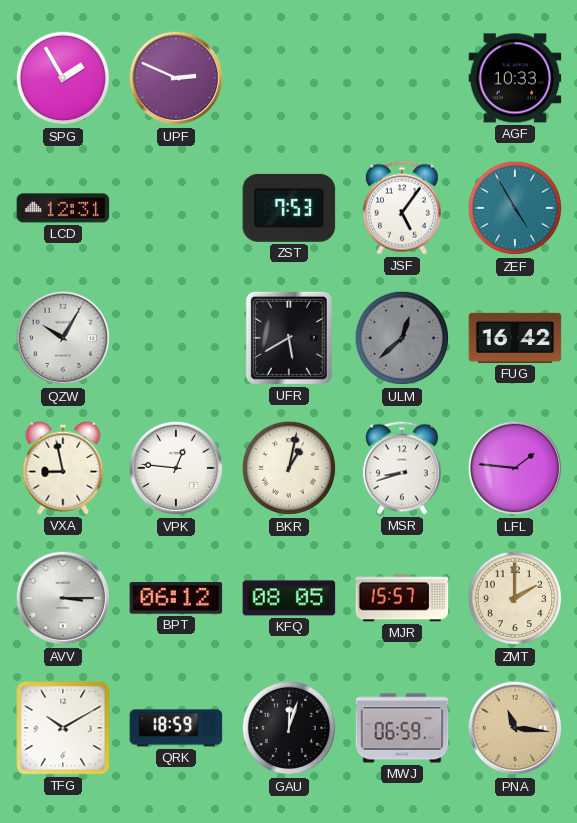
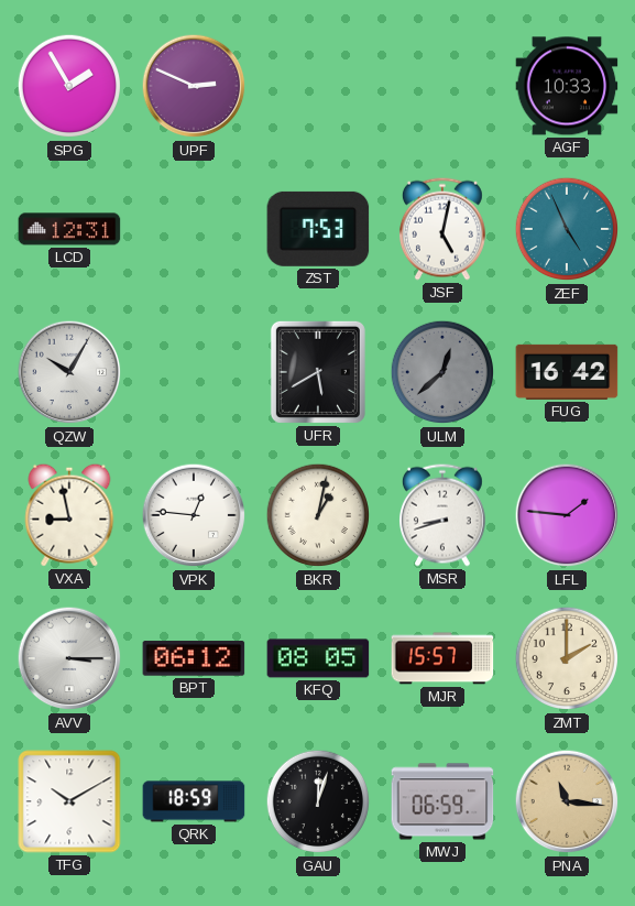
JSF: 5:06 -> 5:02
ZEF: 4:55 -> 4:56
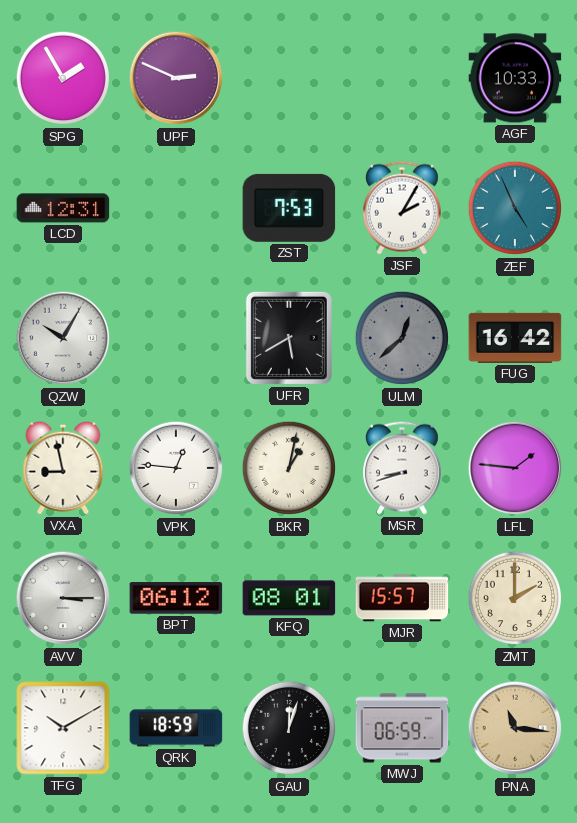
JSF: 5:02 -> 2:05
KFQ: 08:05 -> 08:01
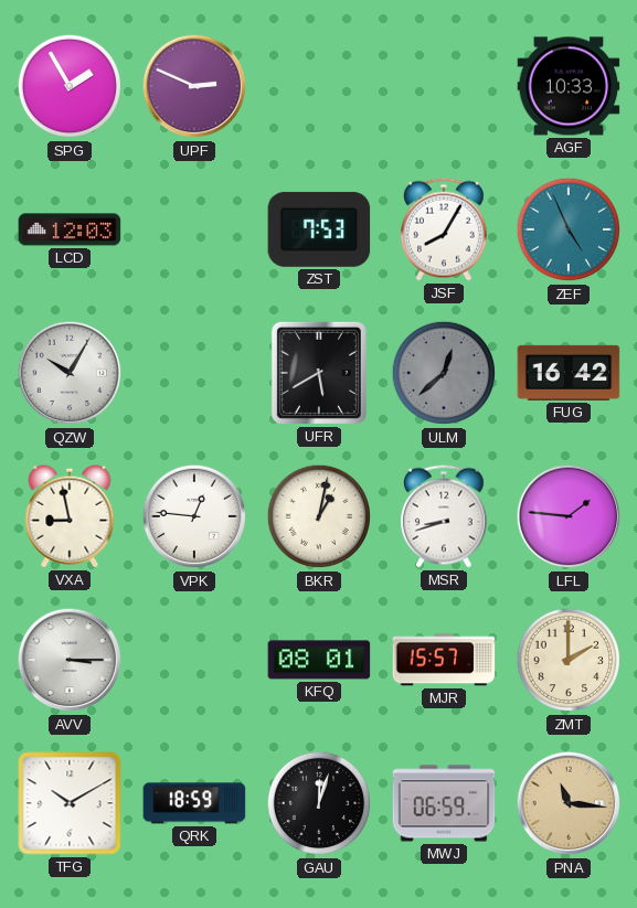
LCD: 12:31 -> 12:03
JSF: 2:05 -> 8:05
BPT: 06:12 -> none
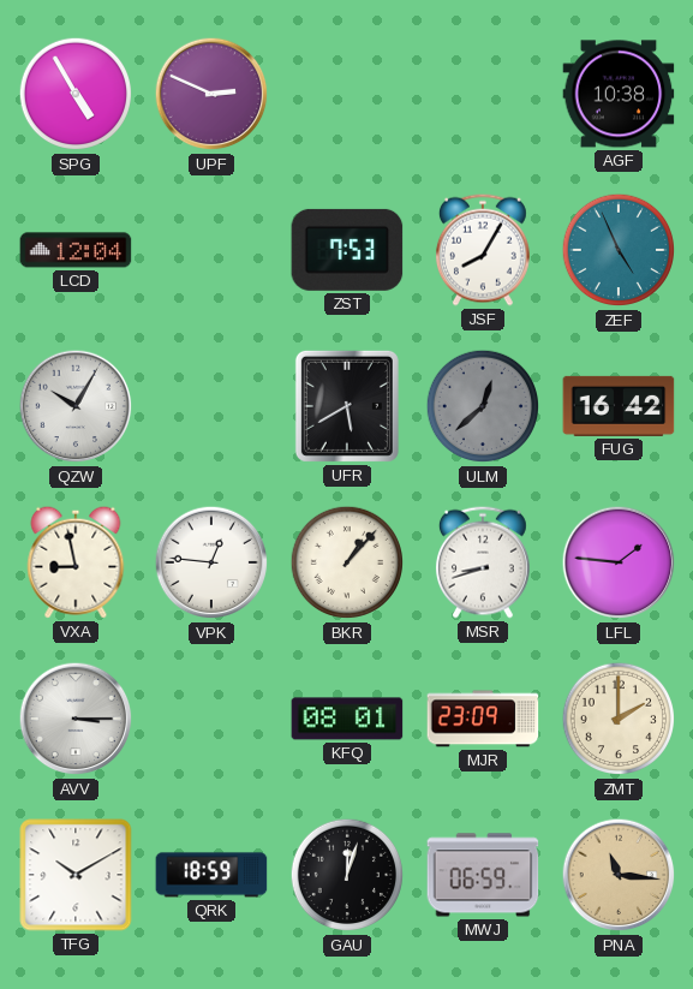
SPG: 1:55 -> 4:55
AGF: 10:33 -> 10:38
LCD: 12:03 -> 12:04
BKR: 1:02 -> 1:07
MJR: 15:57 -> 23:09
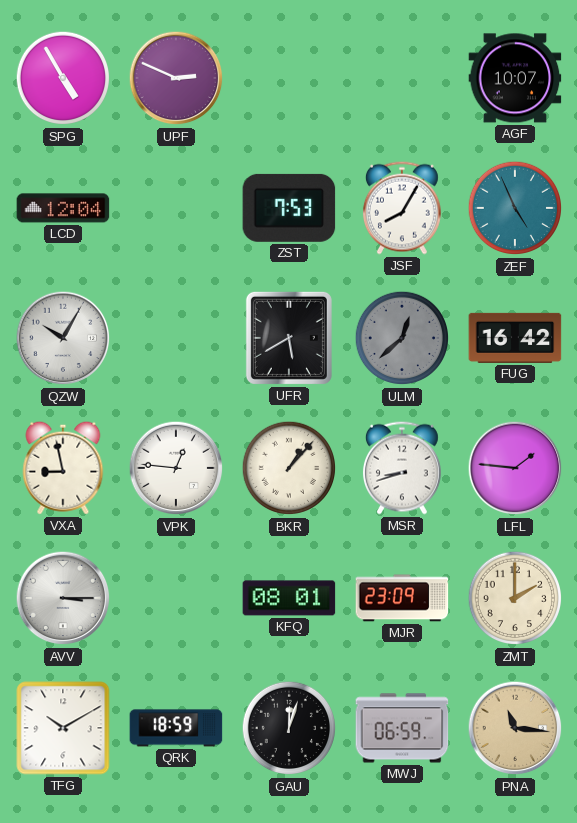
AGF: 10:38 -> 10:07
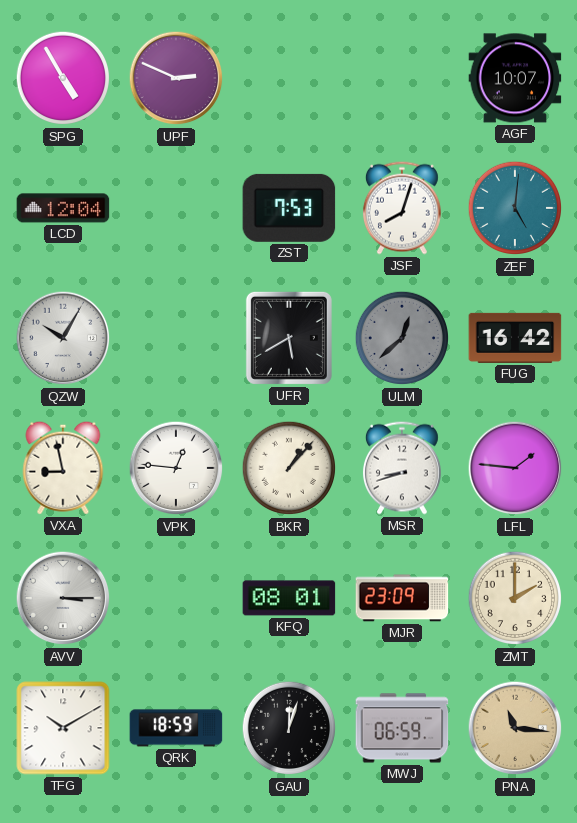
JSF: 8:05 -> 8:03
ZEF: 4:56 -> 5:01
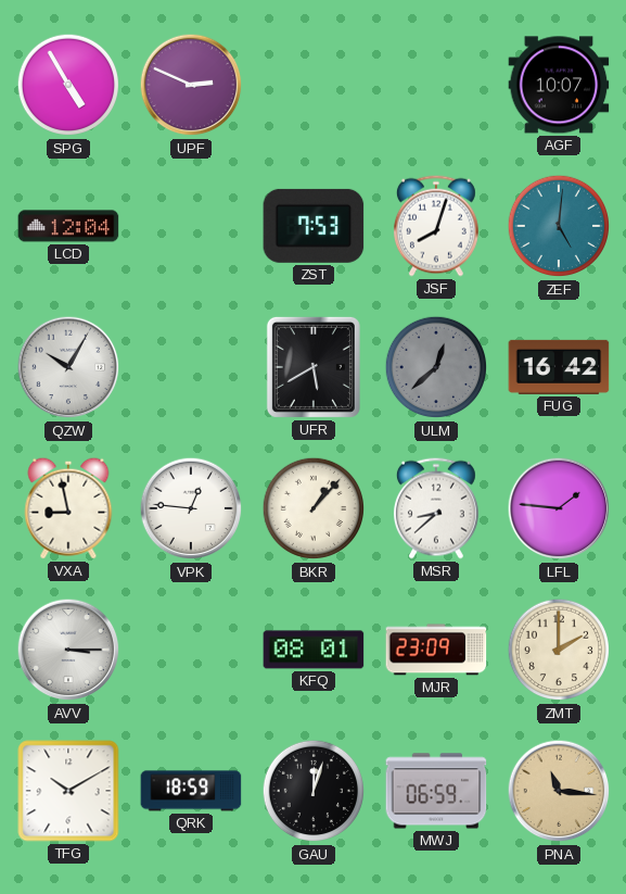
MSR: 8:42 -> 8:38
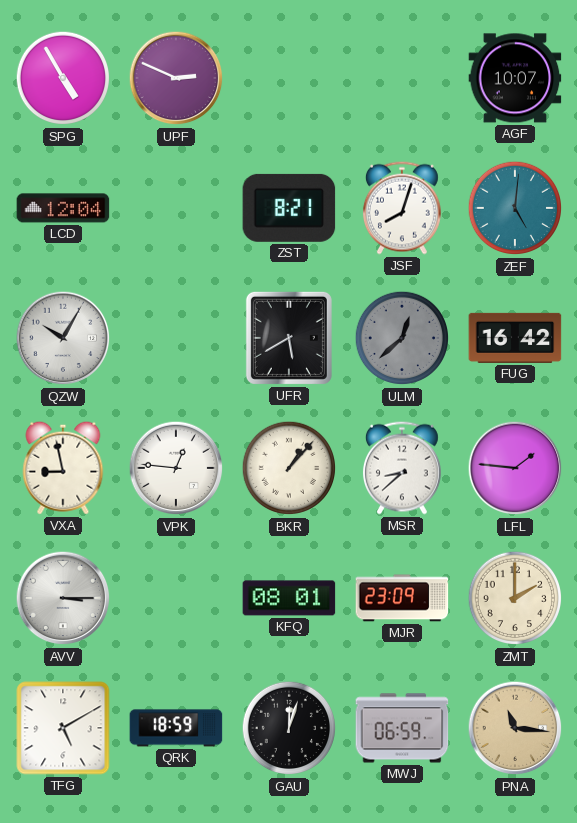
ZST: 7:53 -> 8:21
TFG: 10:10 -> 5:10
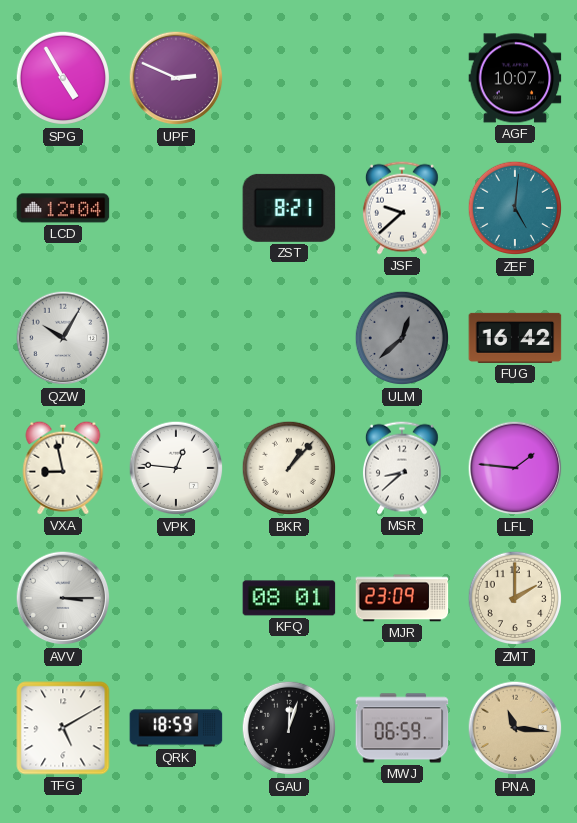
JSF: 8:03 -> 9:38
UFR: 5:40 -> none
